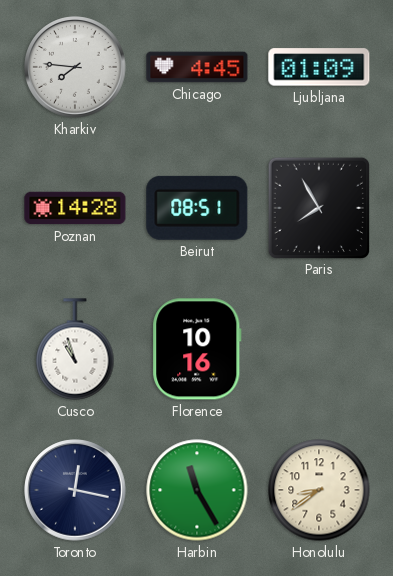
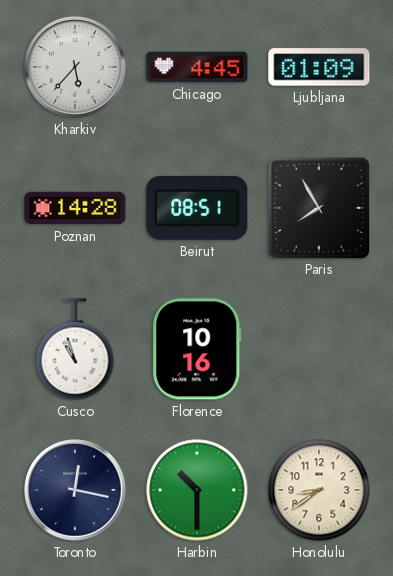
Kharkiv: 7:46 -> 5:37
Harbin: 11:25 -> 10:30
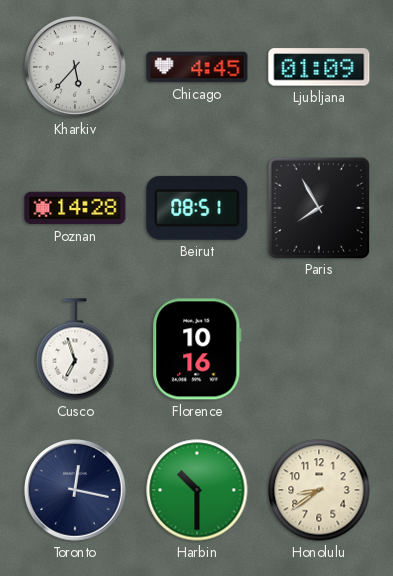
Cusco: 10:57 -> 6:57
